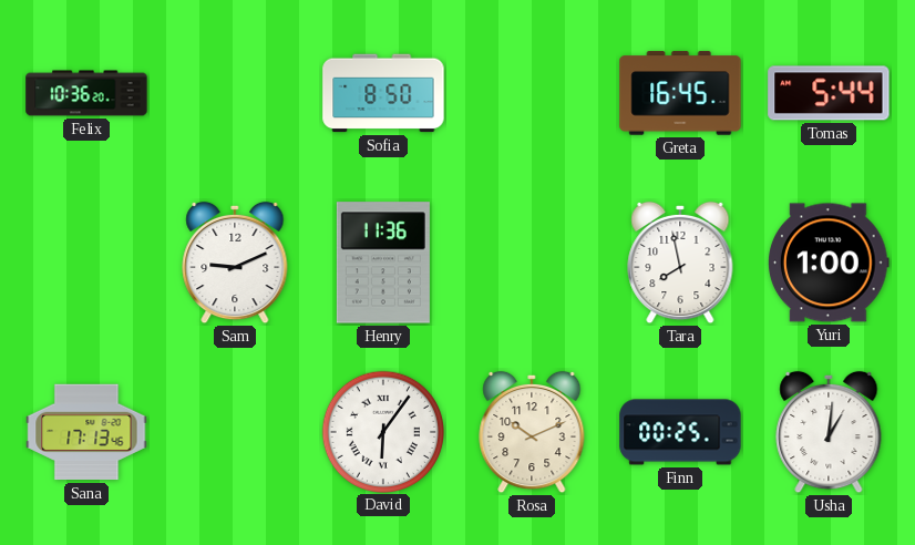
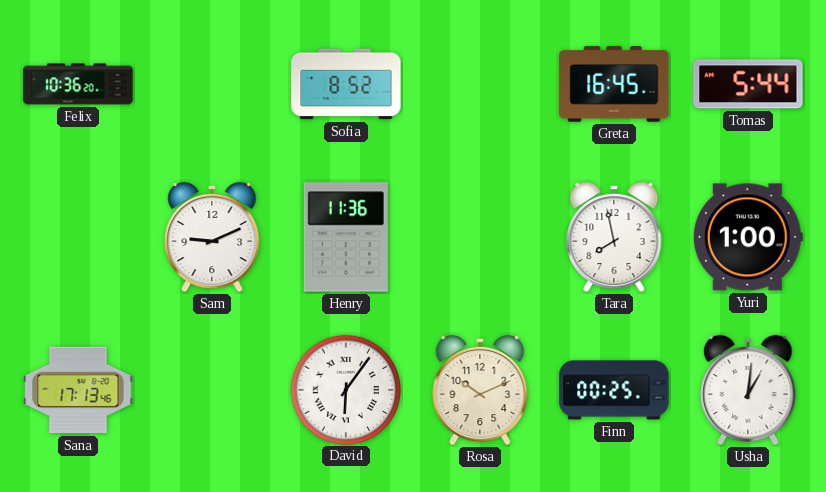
Sofia: 8:50 -> 8:52
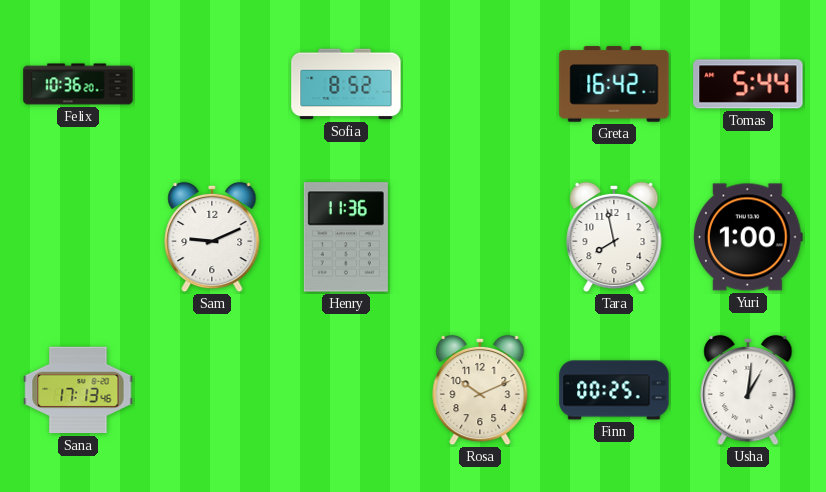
Greta: 16:45 -> 16:42
David: 6:06 -> none
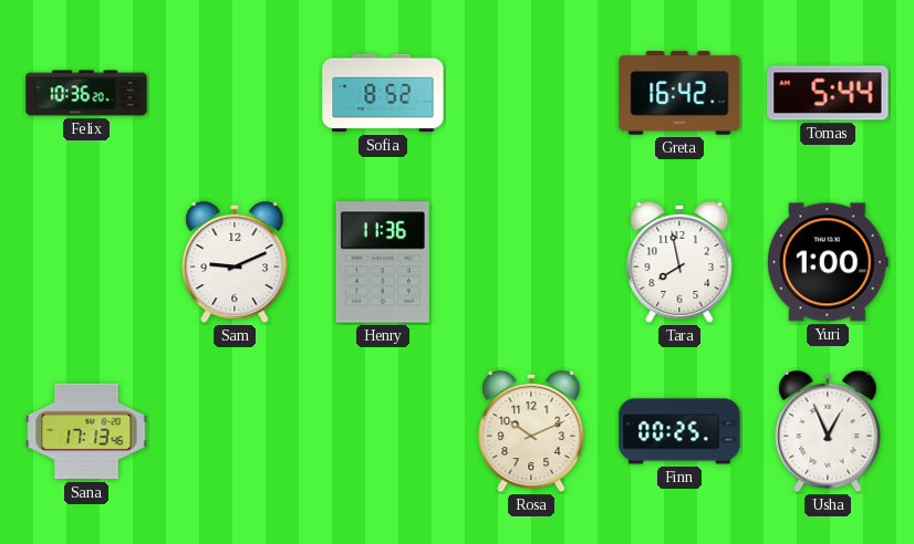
Usha: 1:01 -> 12:56
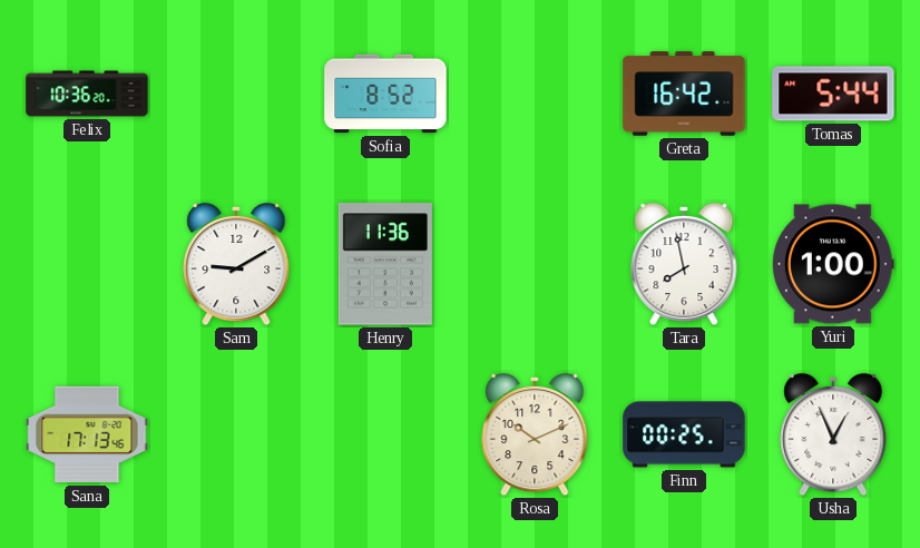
Sam: 9:11 -> 9:10
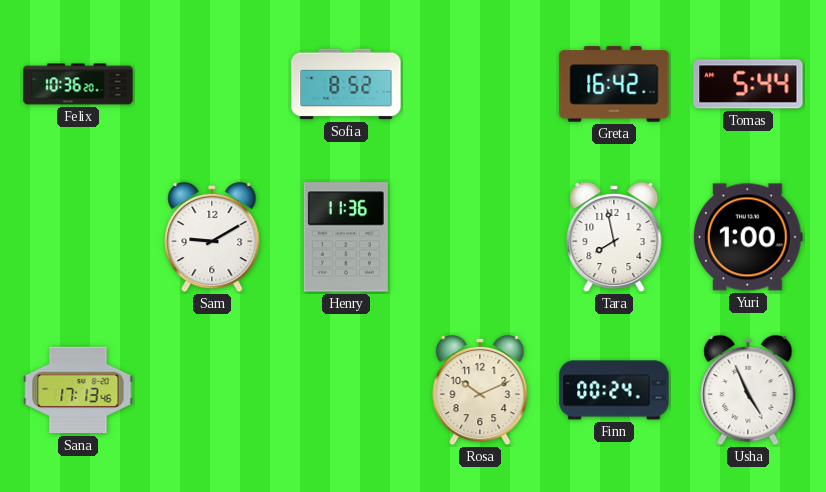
Finn: 00:25 -> 00:24
Usha: 12:56 -> 4:56
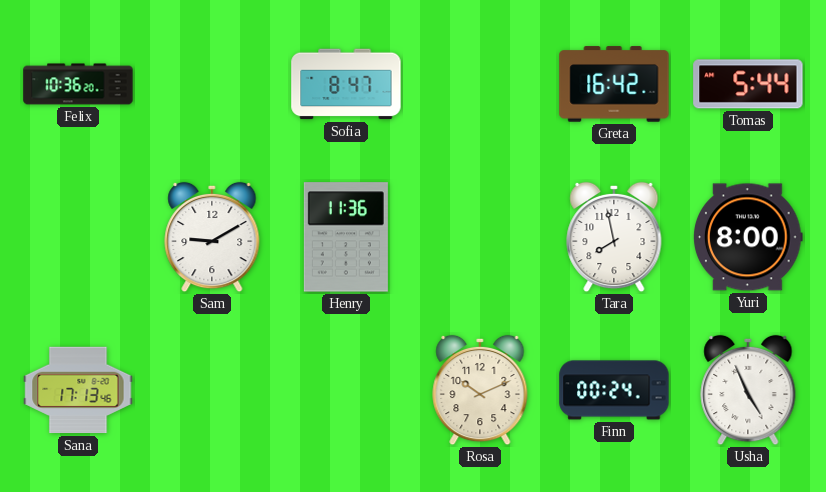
Sofia: 8:52 -> 8:47
Yuri: 1:00 -> 8:00
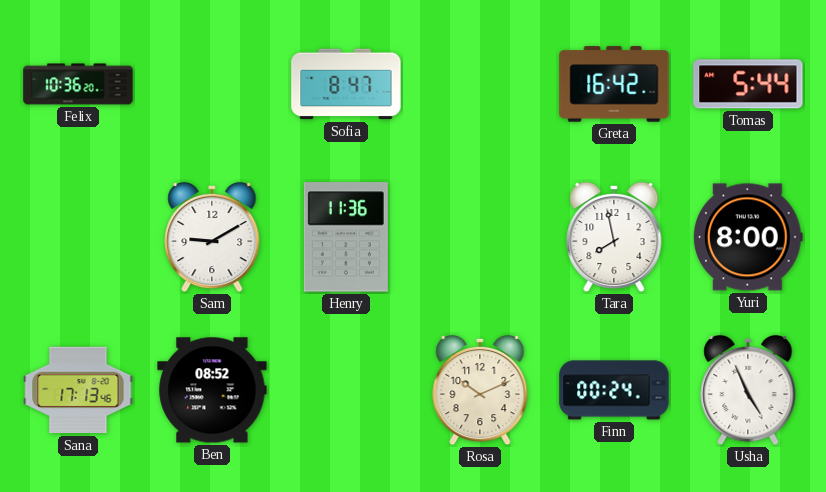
Ben: none -> 08:52
